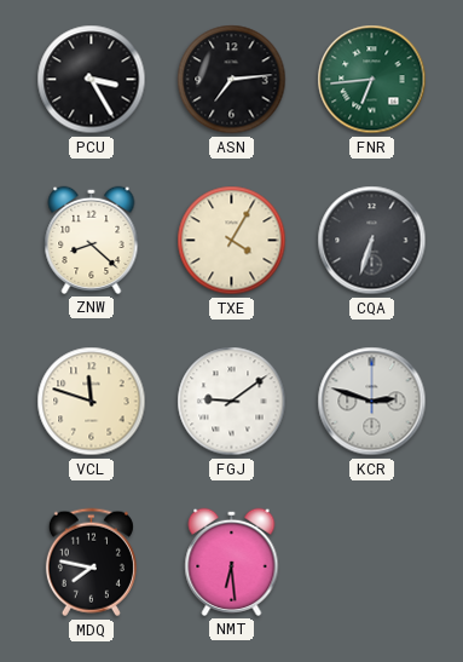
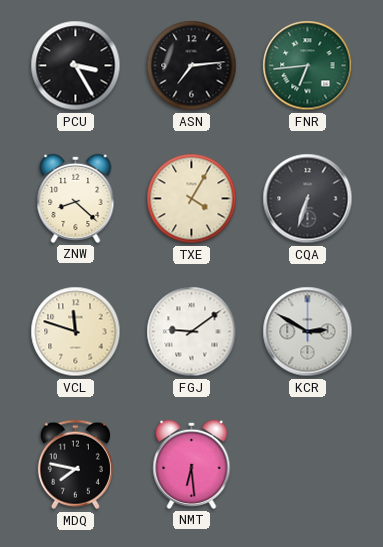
KCR: 2:48 -> 2:50
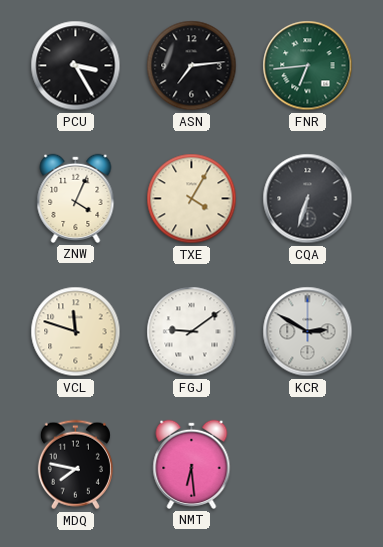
ZNW: 8:22 -> 4:04
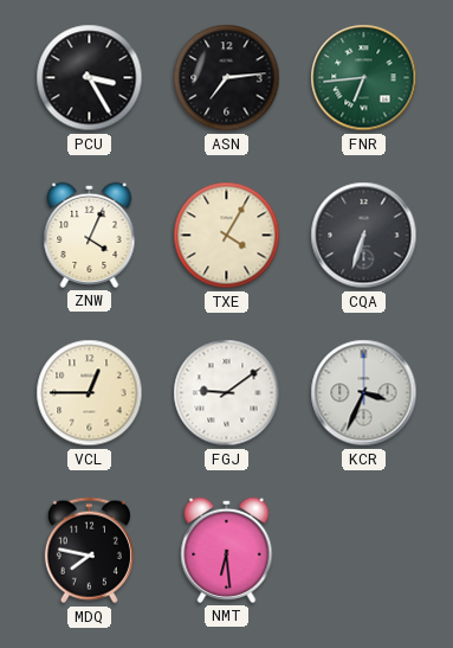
VCL: 11:48 -> 12:45
KCR: 2:50 -> 3:34
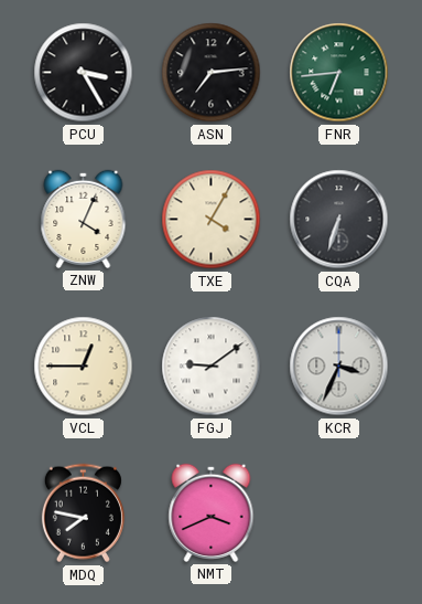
NMT: 6:29 -> 3:41
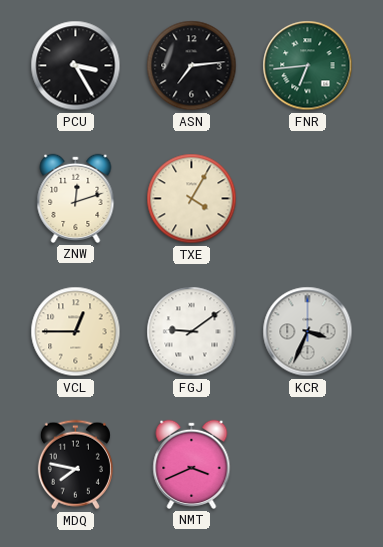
ZNW: 4:04 -> 12:12
CQA: 6:33 -> none
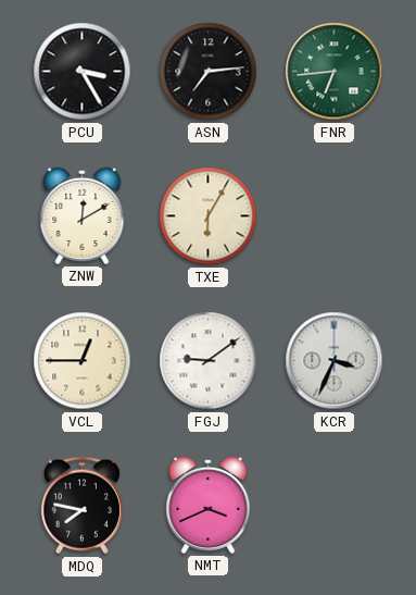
ZNW: 12:12 -> 12:10
TXE: 4:05 -> 6:05
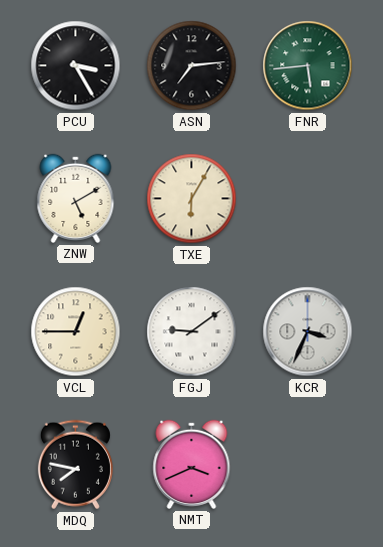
FNR: 6:44 -> 5:44
ZNW: 12:10 -> 5:10
